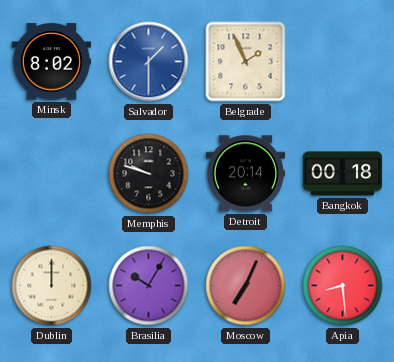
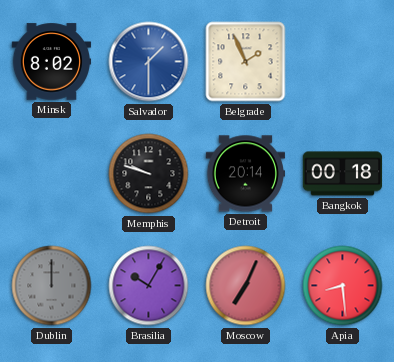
Dublin dial: cream -> grey
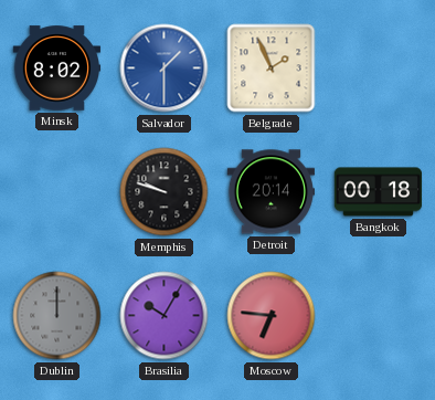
Moscow: 7:04 -> 6:46
Apia: 8:29 -> none
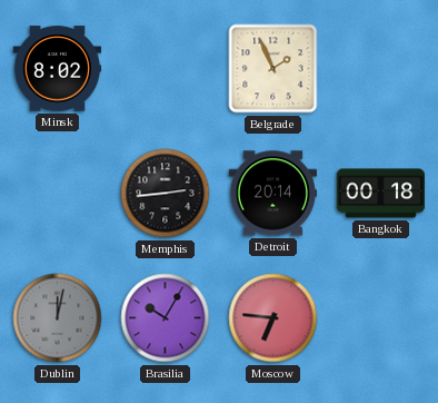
Salvador: 1:30 -> none
Memphis: 9:48 -> 2:44
Dublin: 12:00 -> 12:02
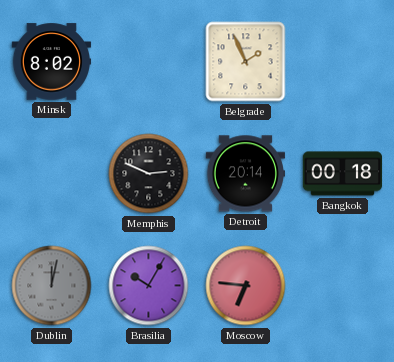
Memphis: 2:44 -> 2:49
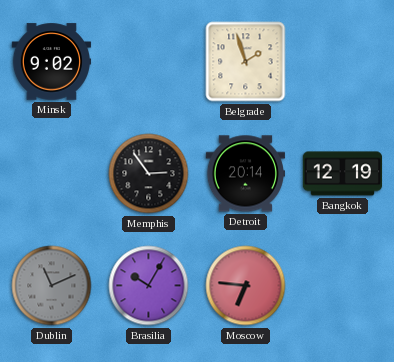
Minsk: 8:02 -> 9:02
Belgrade: 1:56 -> 1:57
Memphis: 2:49 -> 2:54
Bangkok: 00:18 -> 12:19
Dublin: 12:02 -> 11:11
